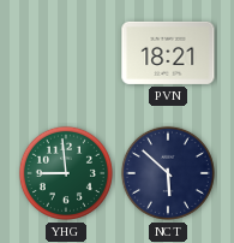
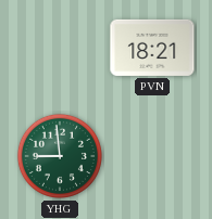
NCT: 5:52 -> none
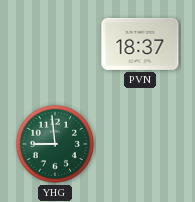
PVN: 18:21 -> 18:37
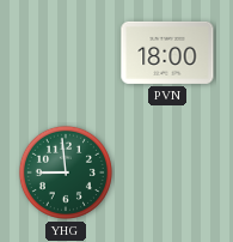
PVN: 18:37 -> 18:00
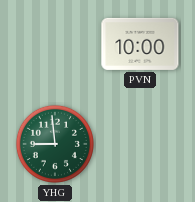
PVN: 18:00 -> 10:00
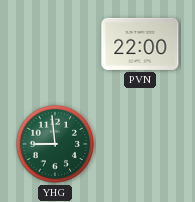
PVN: 10:00 -> 22:00
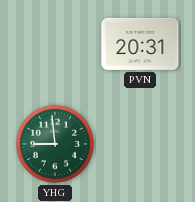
PVN: 22:00 -> 20:31
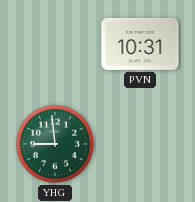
PVN: 20:31 -> 10:31
